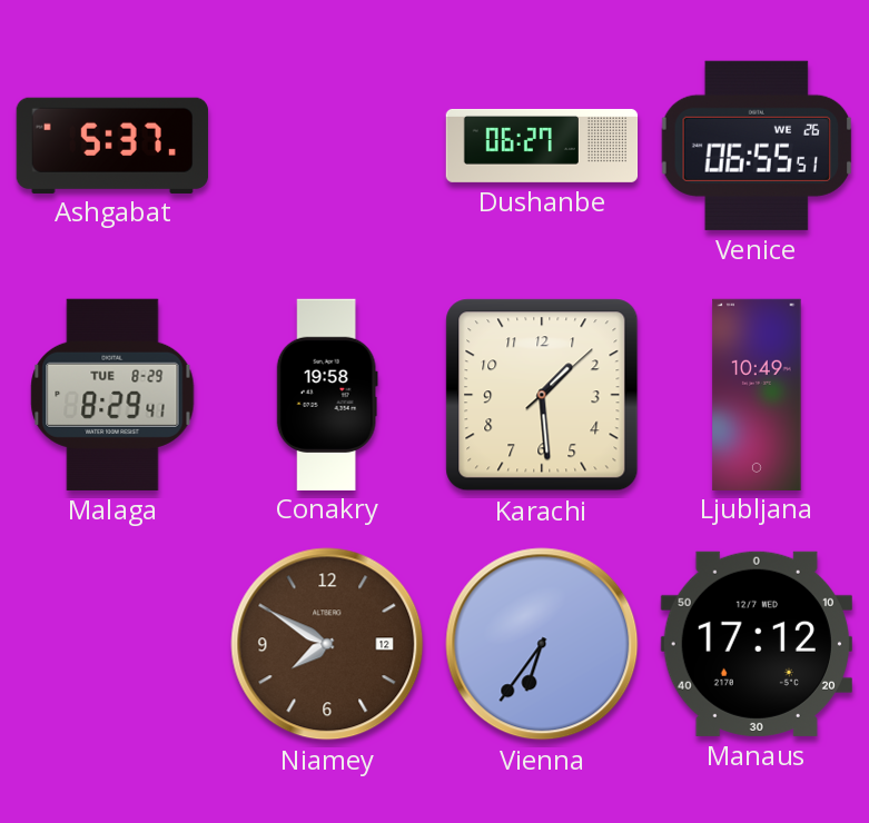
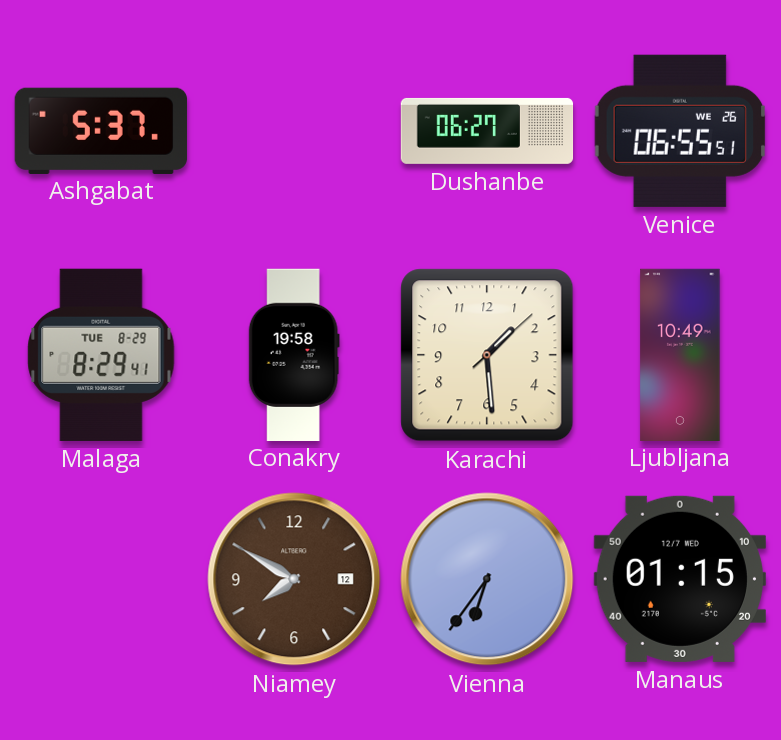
Manaus: 17:12 -> 01:15
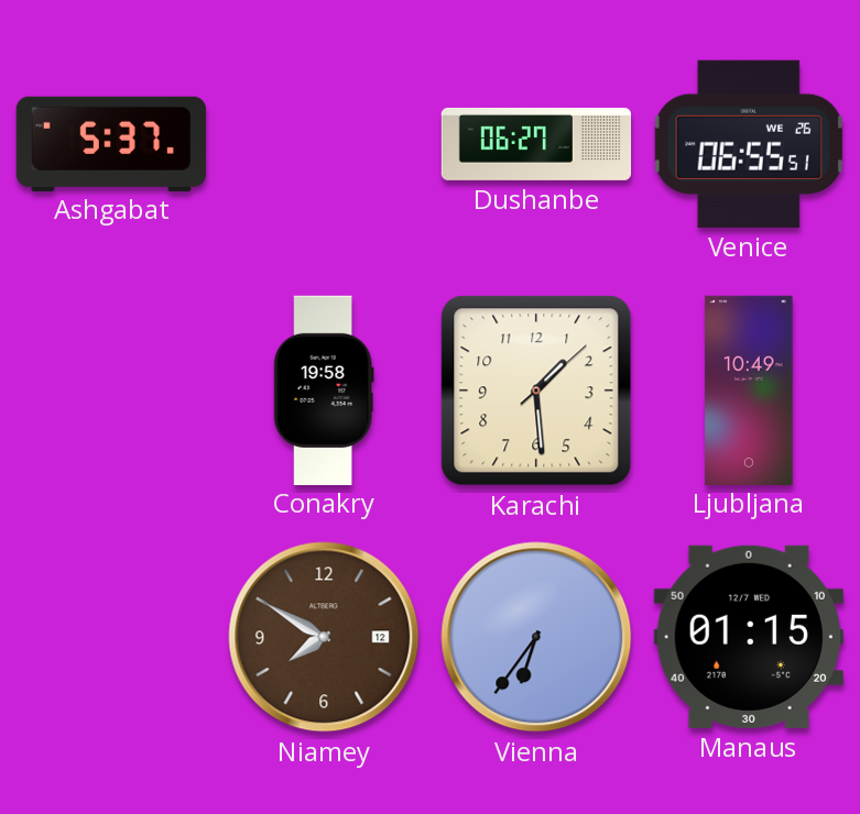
Malaga: 8:29 -> none
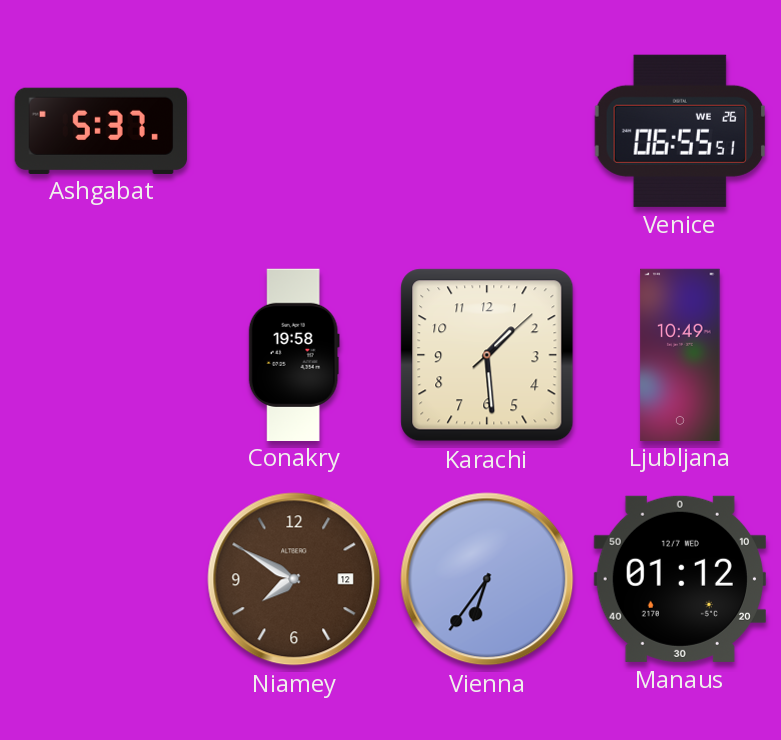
Dushanbe: 06:27 -> none
Manaus: 01:15 -> 01:12
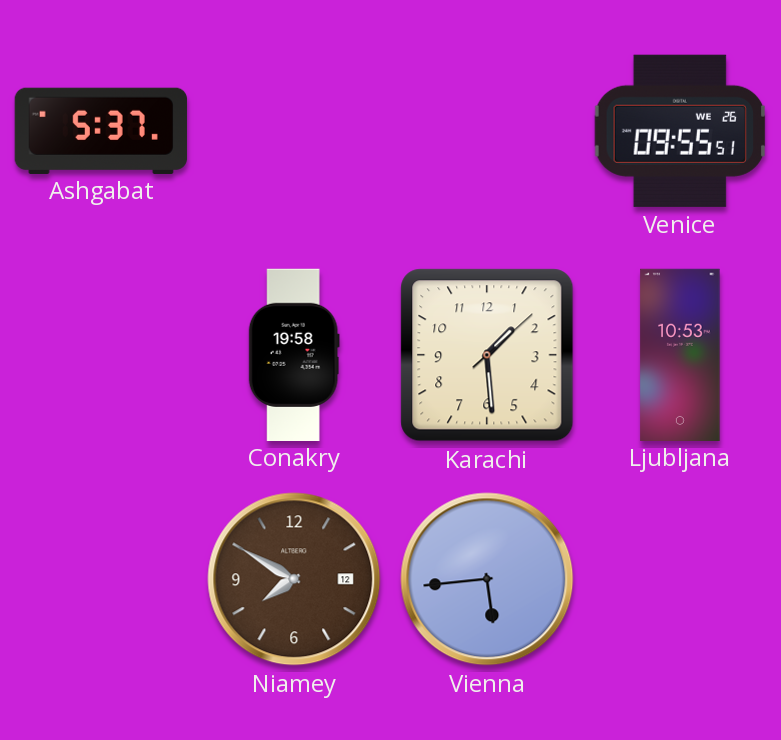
Venice: 06:55 -> 09:55
Ljubljana: 10:49 -> 10:53
Vienna: 6:36 -> 5:44
Manaus: 01:12 -> none
